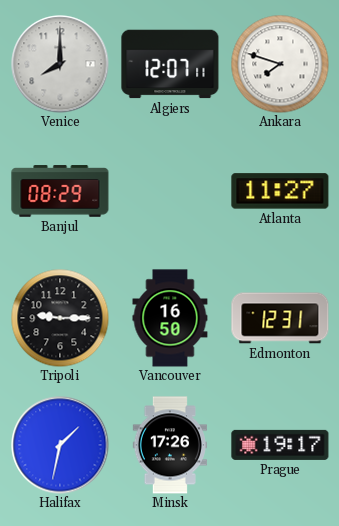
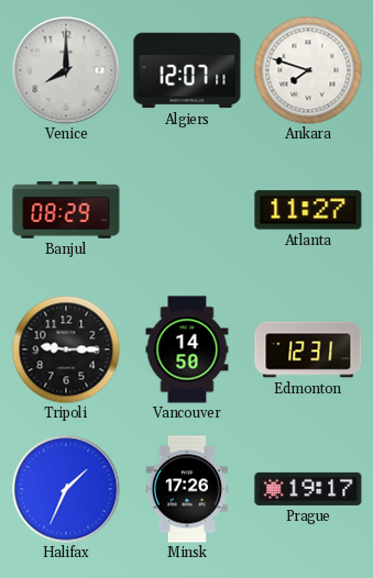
Vancouver: 16:50 -> 14:50
Halifax: 1:32 -> 1:34
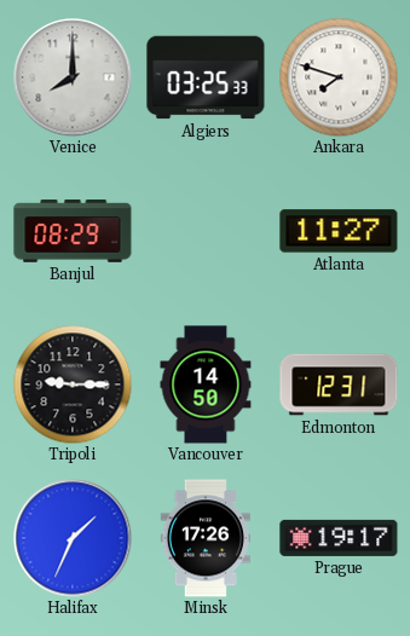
Algiers: 12:07 -> 03:25
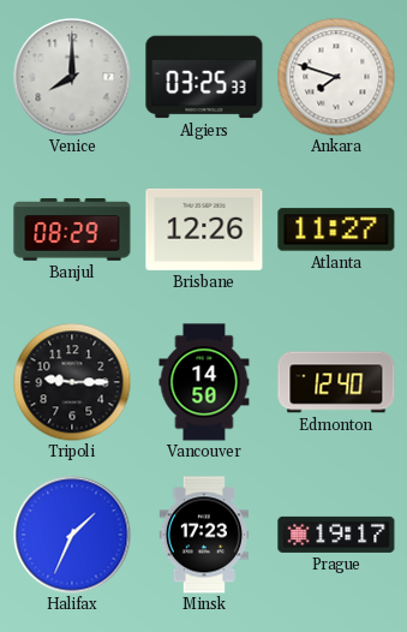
Brisbane: none -> 12:26
Edmonton: 12:31 -> 12:40
Minsk: 17:26 -> 17:23
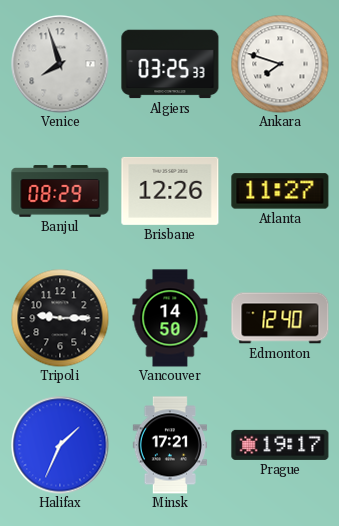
Venice: 8:00 -> 7:57
Minsk: 17:23 -> 17:21
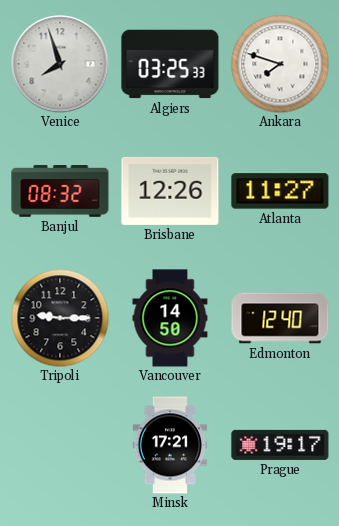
Banjul: 08:29 -> 08:32
Halifax: 1:34 -> none
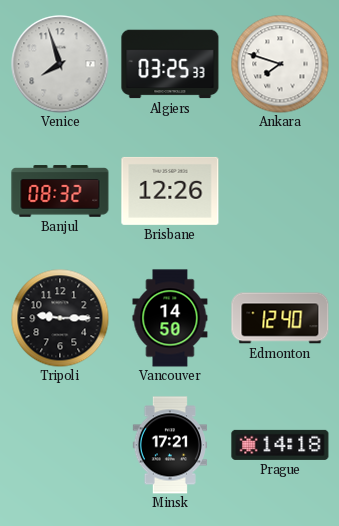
Atlanta: 11:27 -> none
Prague: 19:17 -> 14:18
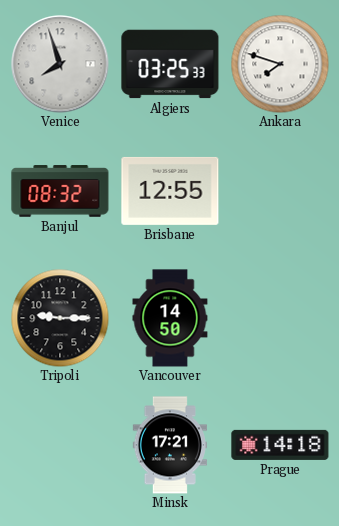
Brisbane: 12:26 -> 12:55
Edmonton: 12:40 -> none
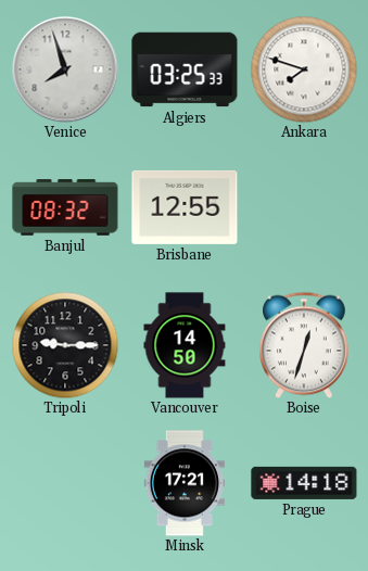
Boise: none -> 12:33
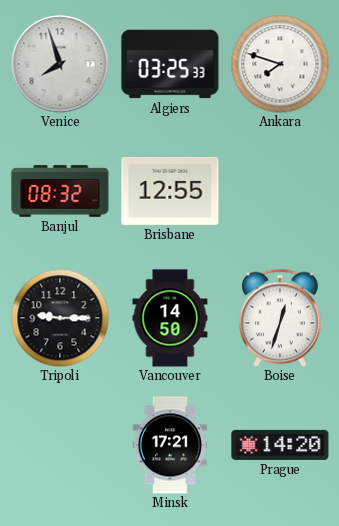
Prague: 14:18 -> 14:20
